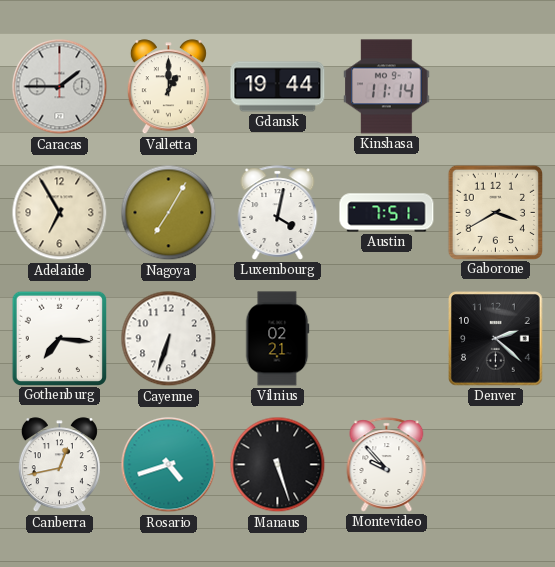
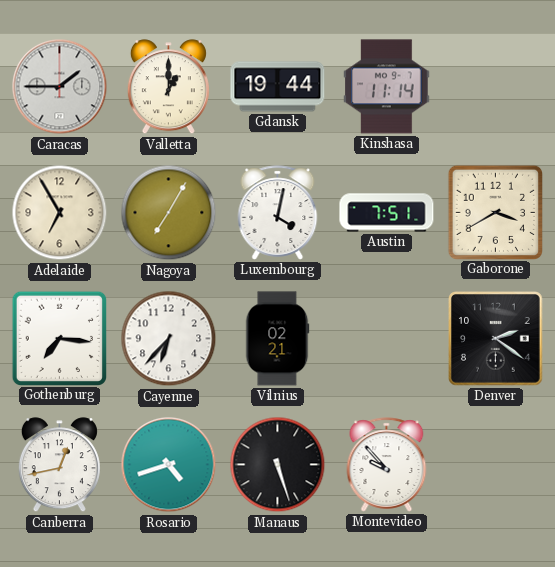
Cayenne: 6:33 -> 6:37
Denver: 2:22 -> 2:21
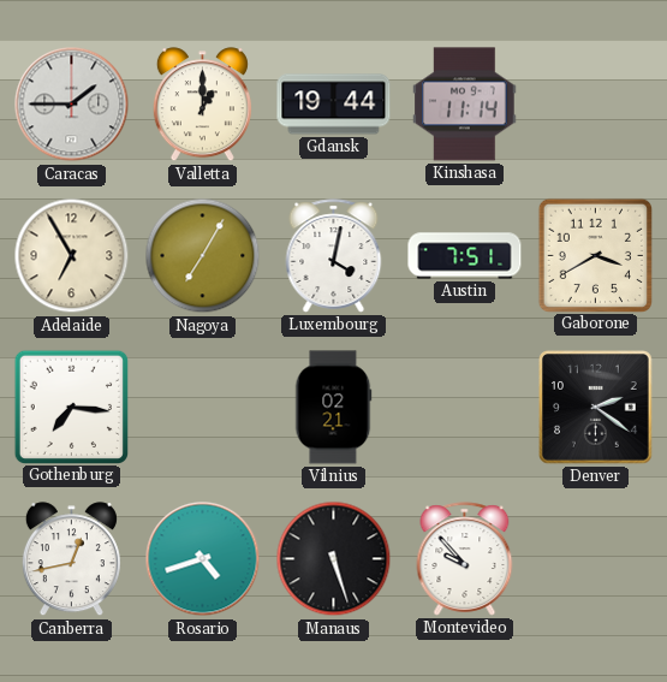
Cayenne: 6:37 -> none
